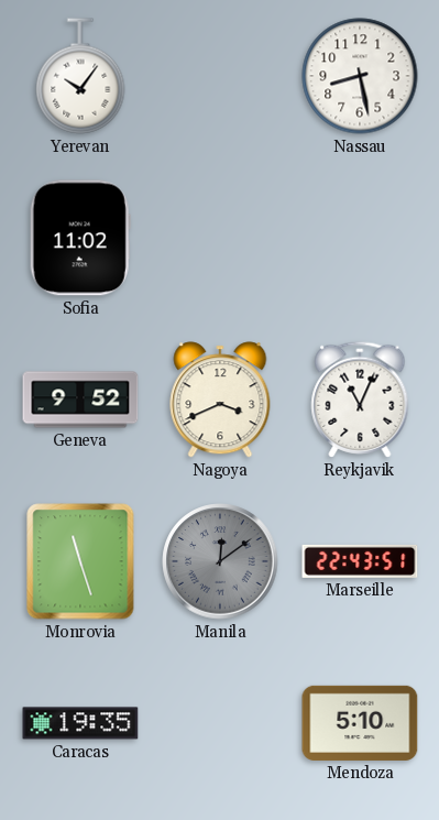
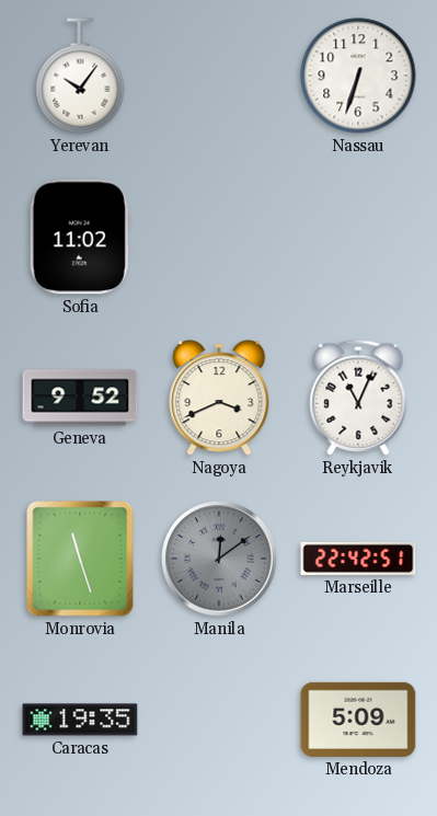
Nassau: 8:28 -> 6:33
Marseille: 22:43 -> 22:42
Mendoza: 5:10 -> 5:09
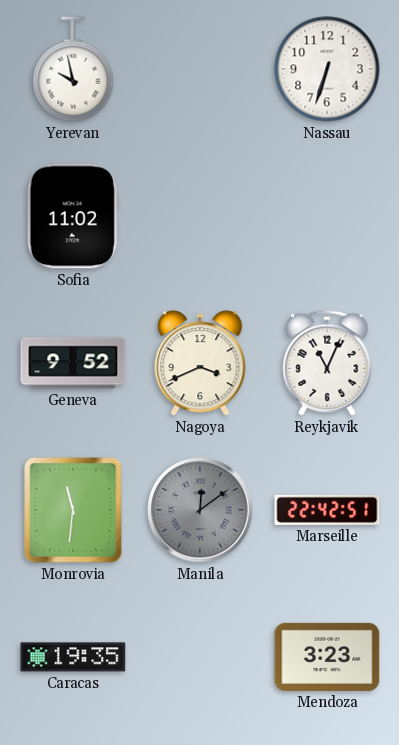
Yerevan: 10:06 -> 9:58
Monrovia: 11:27 -> 11:31
Mendoza: 5:09 -> 3:23
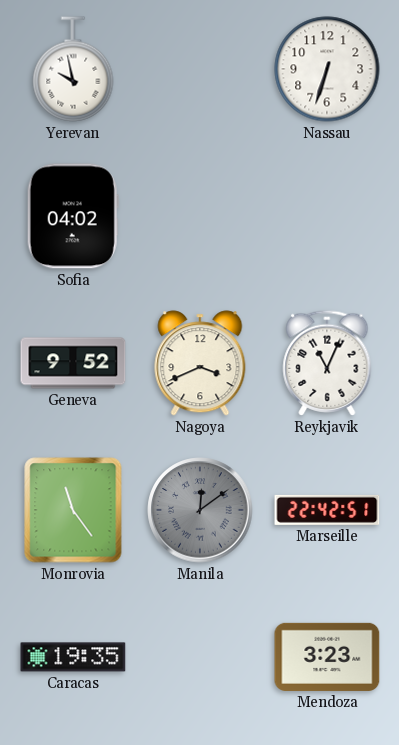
Sofia: 11:02 -> 04:02
Monrovia: 11:31 -> 11:24
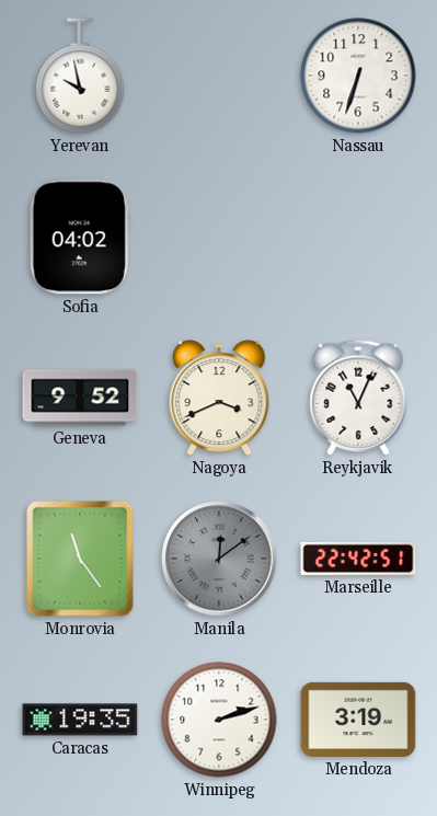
Winnipeg: none -> 2:12
Mendoza: 3:23 -> 3:19
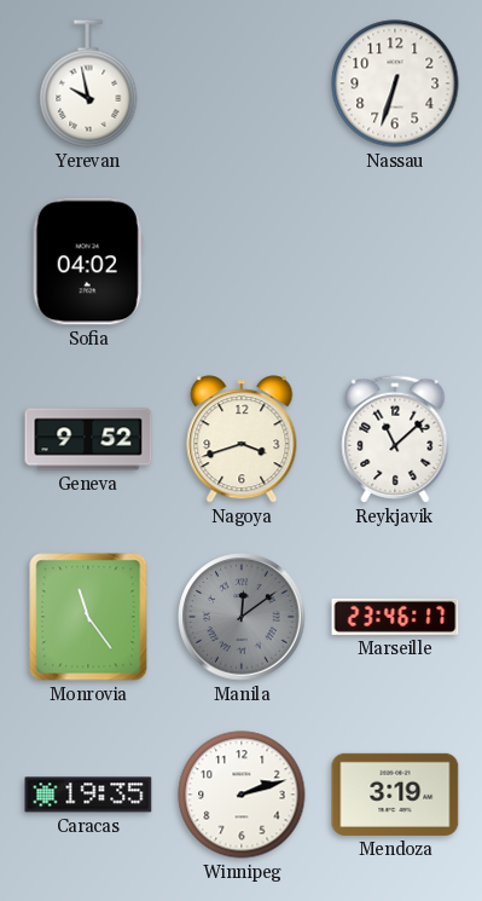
Nagoya: 3:41 -> 3:42
Reykjavik: 11:04 -> 11:08
Marseille: 22:42 -> 23:46
